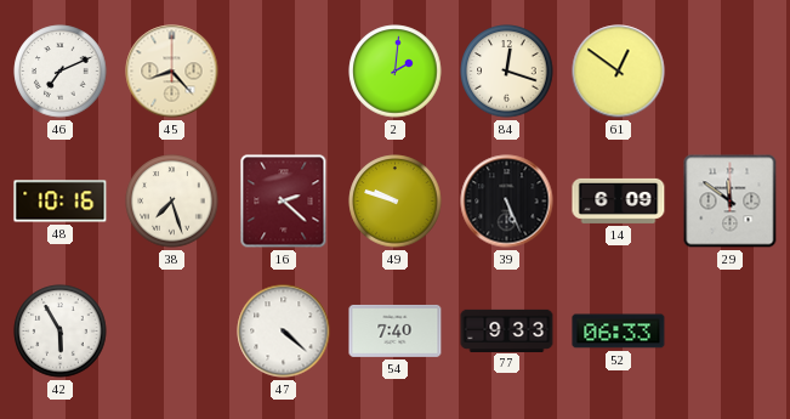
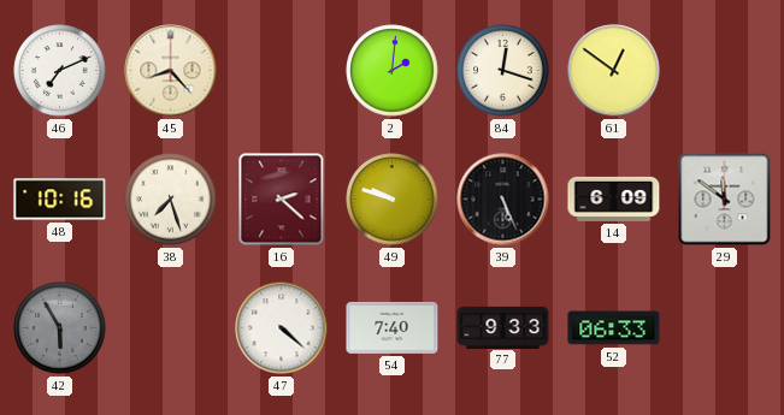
42 dial: white -> grey
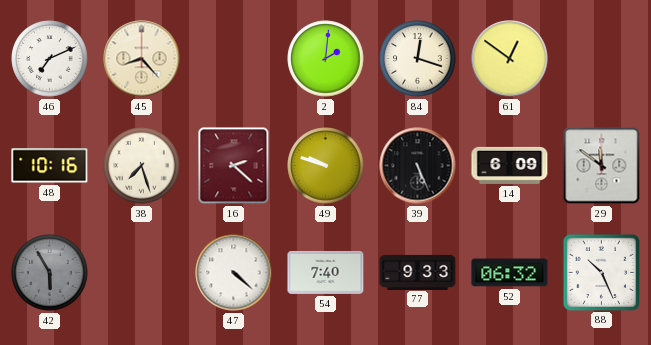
52: 06:33 -> 06:32
88: none -> 10:26
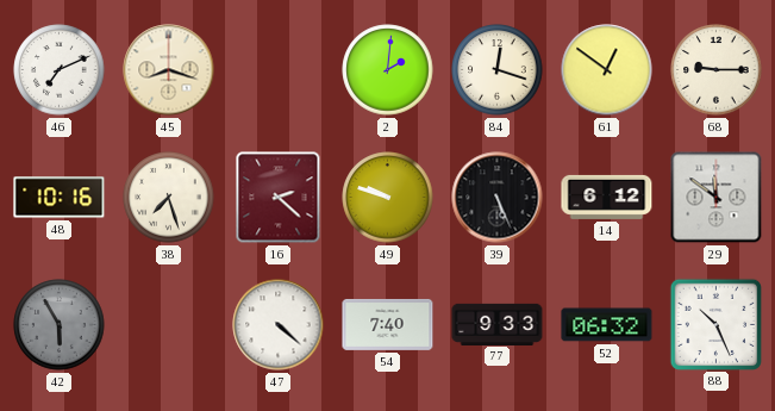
45: 8:23 -> 8:18
68: none -> 9:15
14: 6:09 -> 6:12
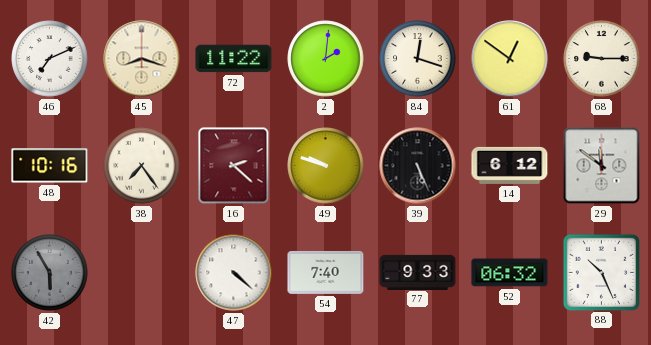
72: none -> 11:22
38: 7:27 -> 7:24
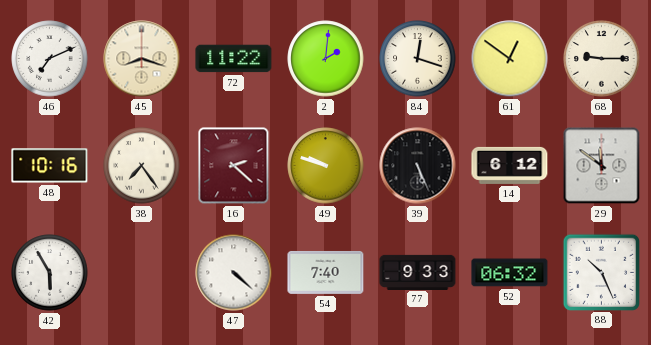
42 dial: grey -> white
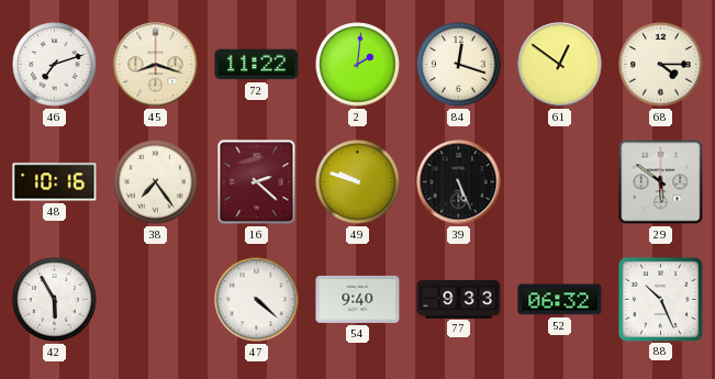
46: 7:11 -> 7:12
68: 9:15 -> 4:15
14: 6:12 -> none
29: 11:51 -> 5:51
54: 7:40 -> 9:40
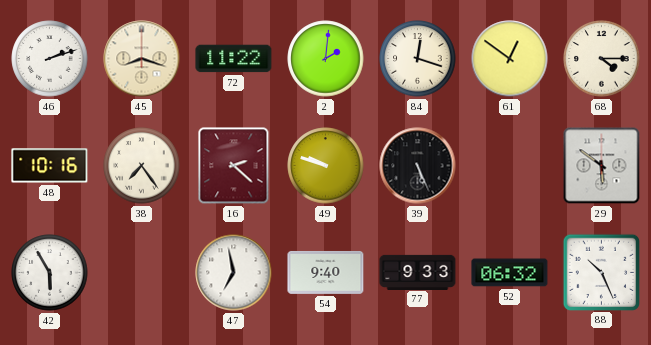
46: 7:12 -> 2:12
47: 4:22 -> 6:58
